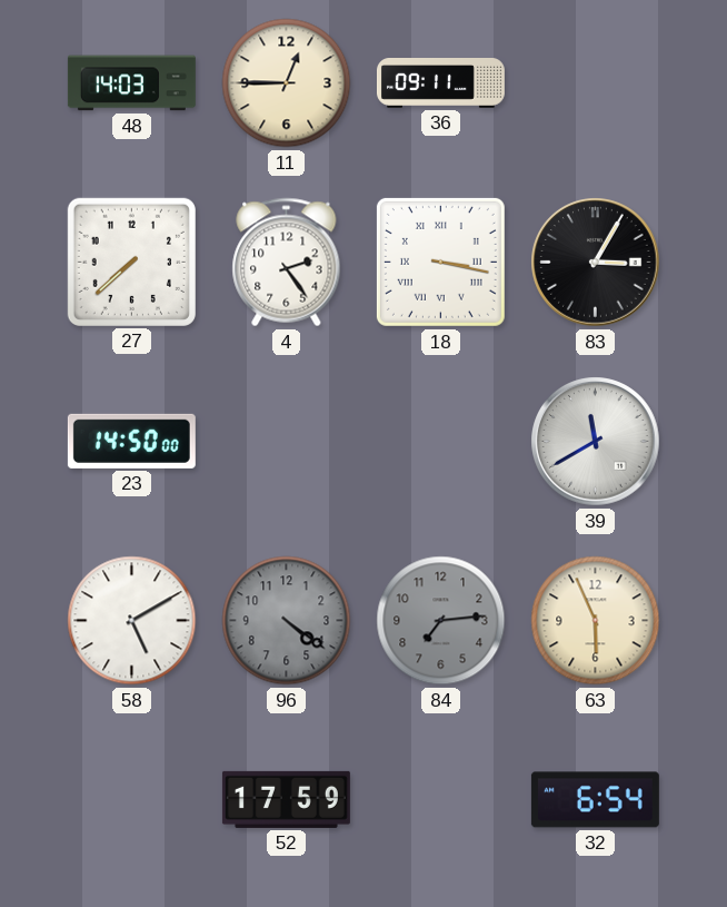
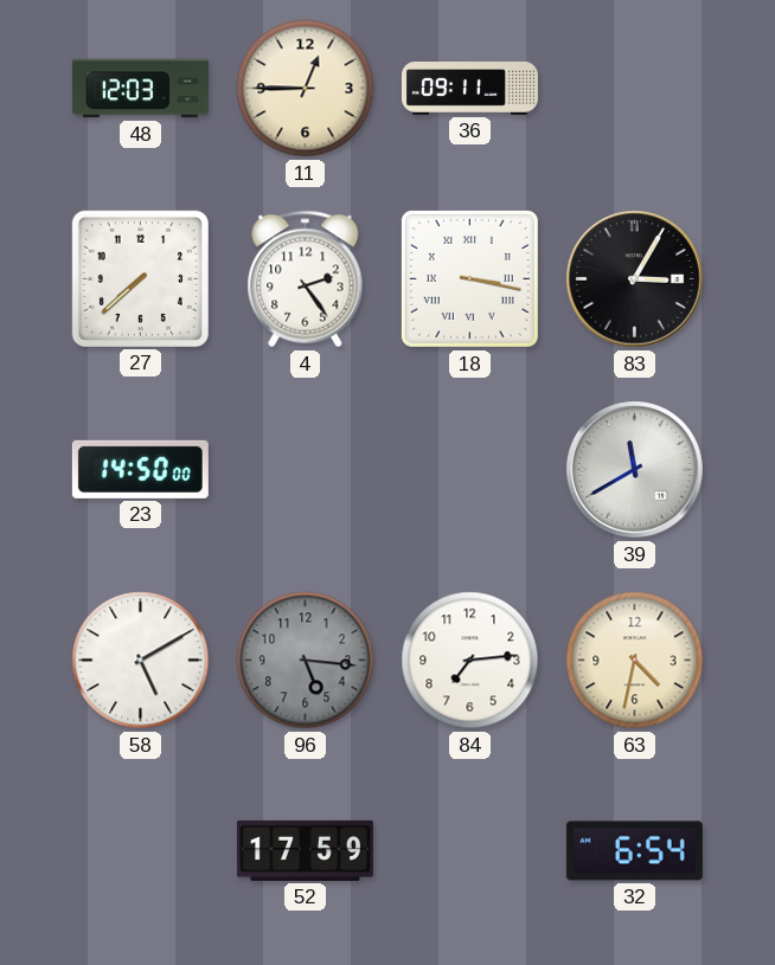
48: 14:03 -> 12:03
96: 4:21 -> 5:16
84 dial: grey -> white
63: 5:56 -> 4:32
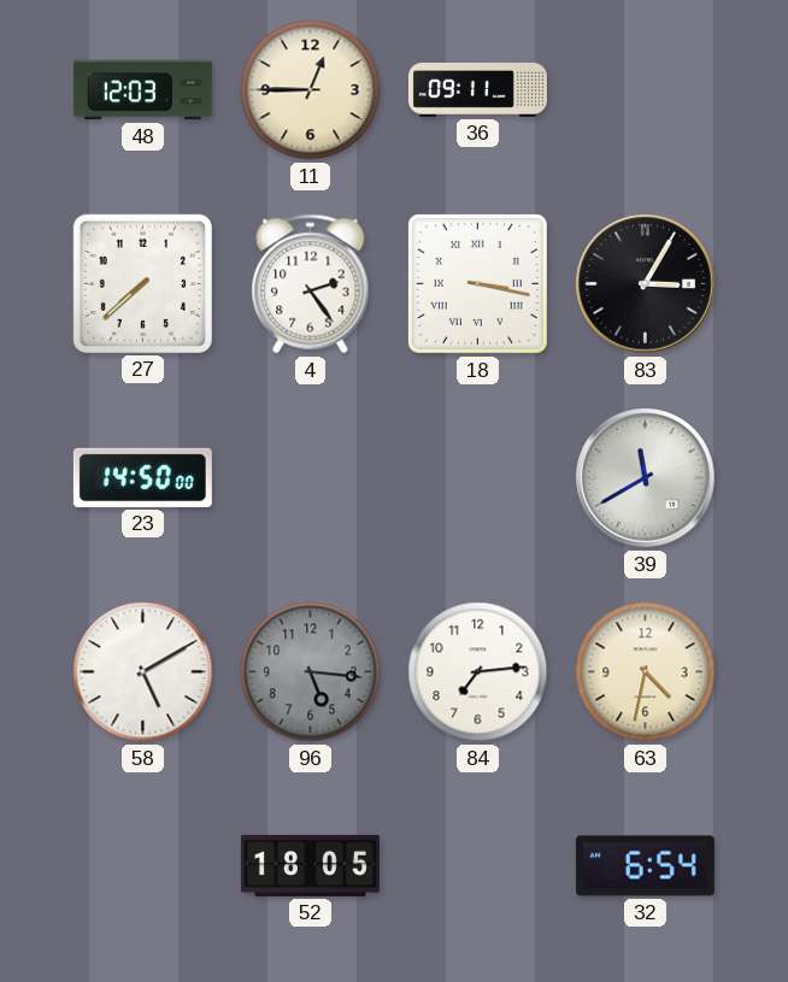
52: 17:59 -> 18:05
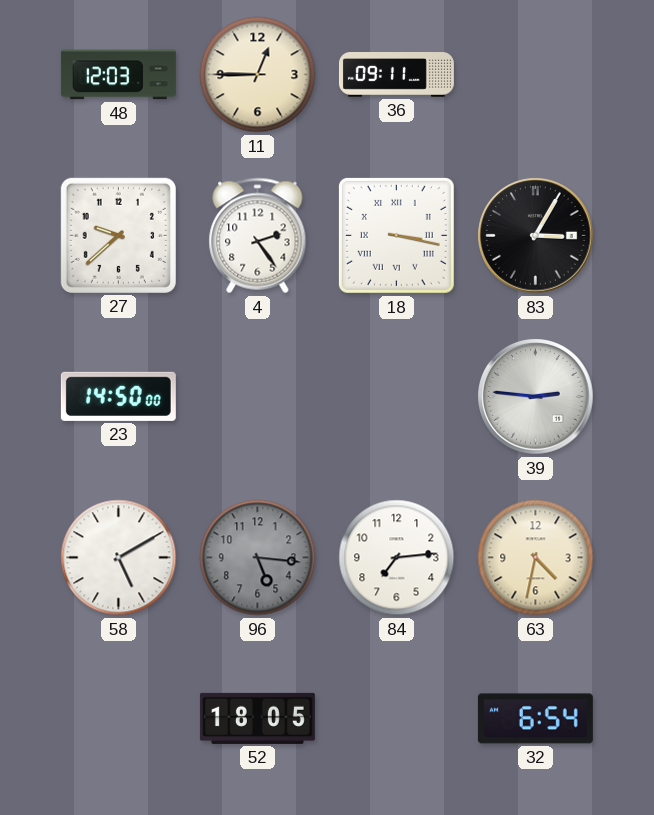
27: 7:38 -> 9:38
39: 11:40 -> 2:46
